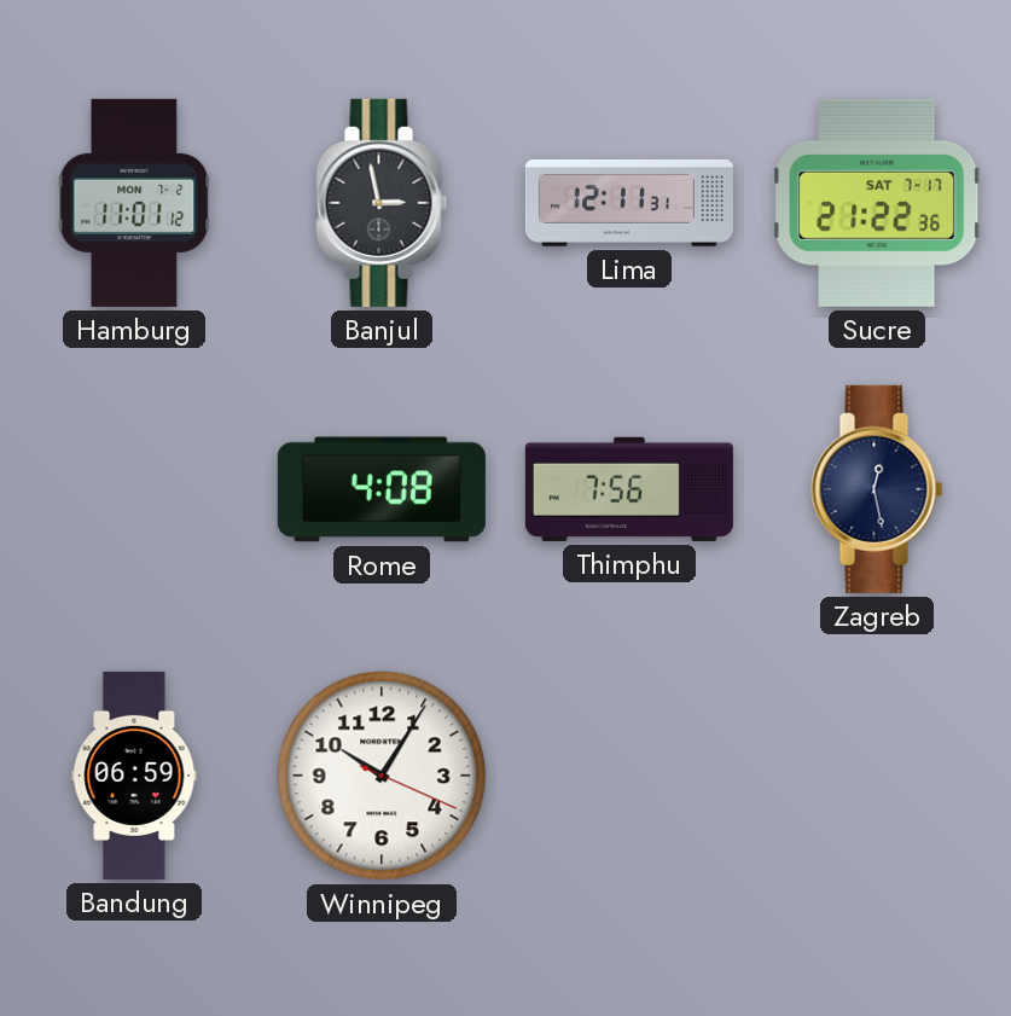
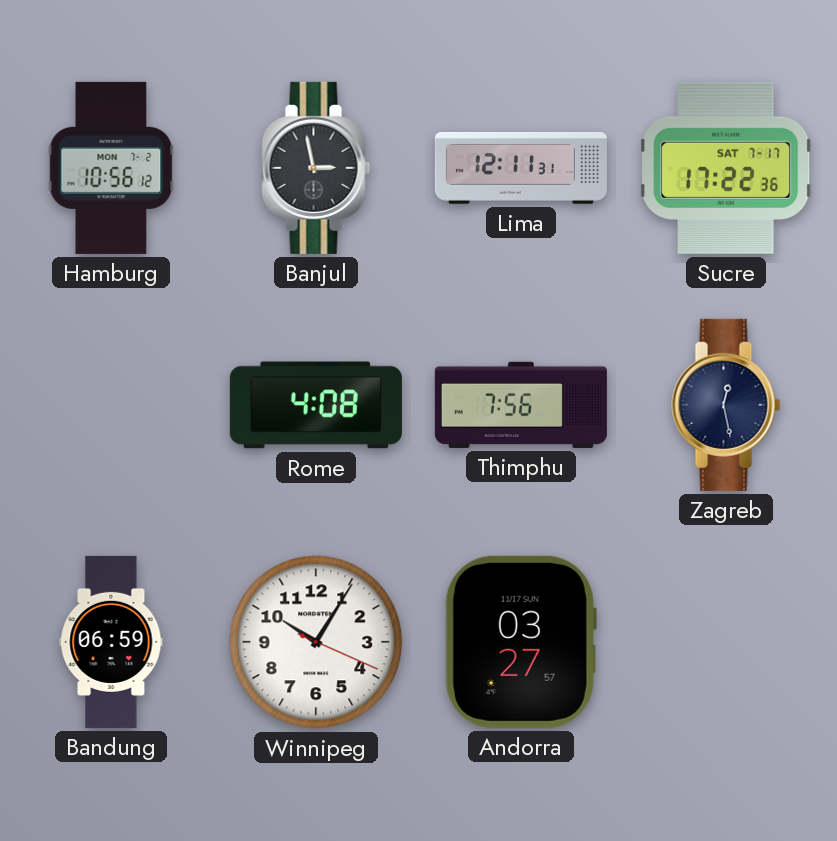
Hamburg: 11:01 -> 10:56
Sucre: 21:22 -> 17:22
Andorra: none -> 03:27
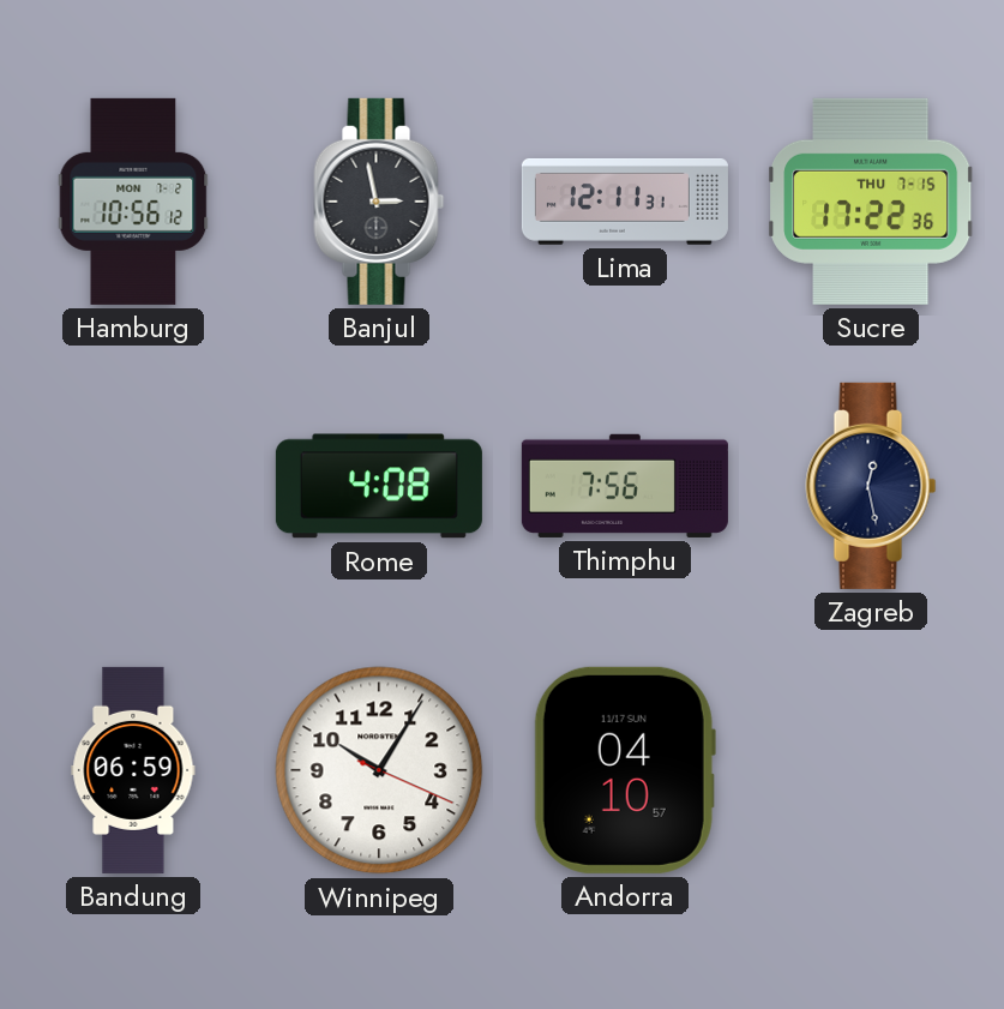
Sucre date: SAT 7-17 -> THU 7-15
Andorra: 03:27 -> 04:10
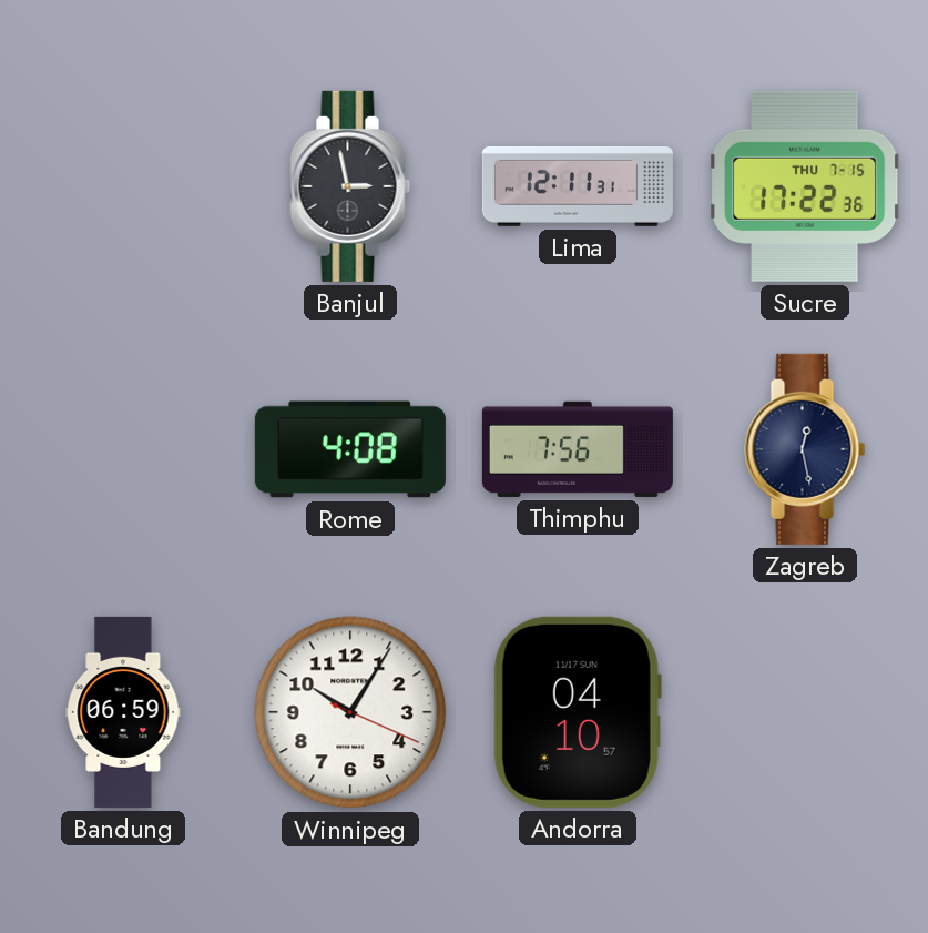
Hamburg: 10:56 -> none
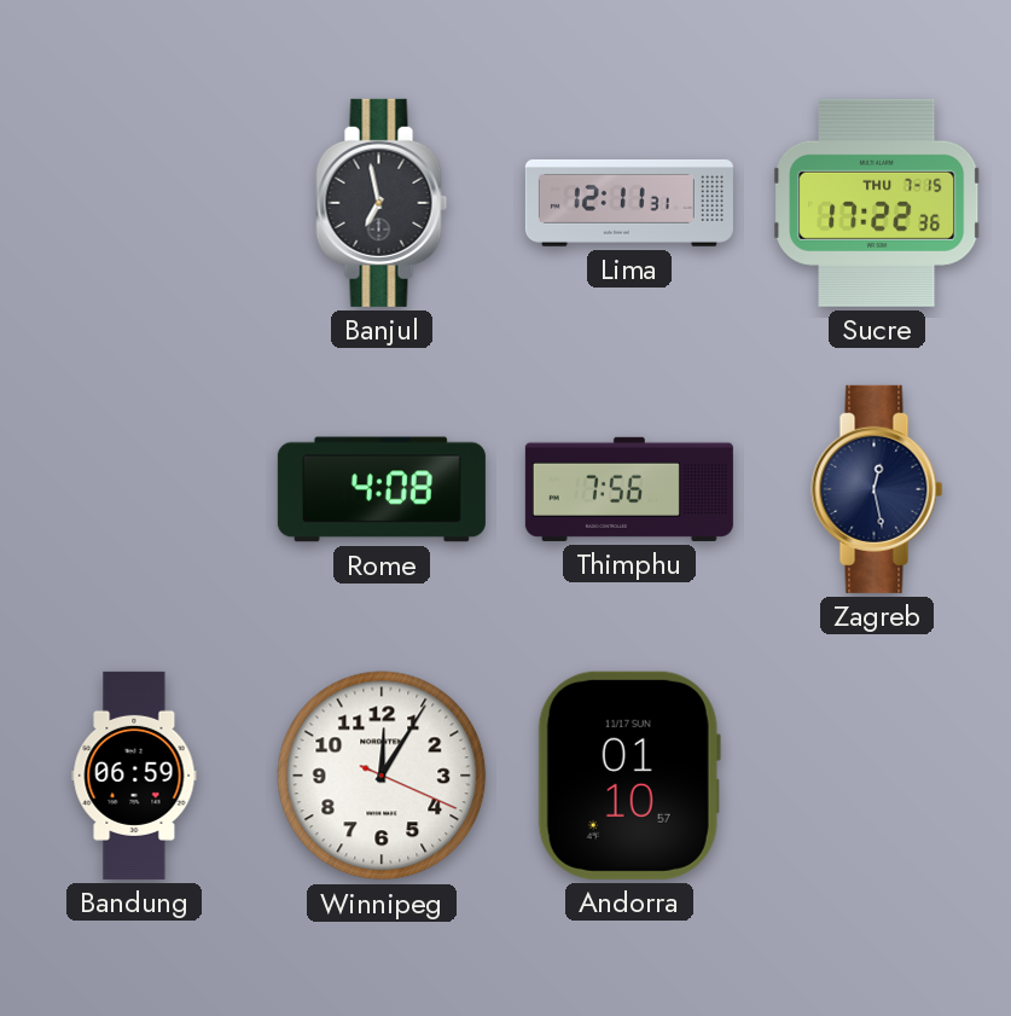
Banjul: 2:58 -> 6:58
Winnipeg: 10:05 -> 12:05
Andorra: 04:10 -> 01:10
